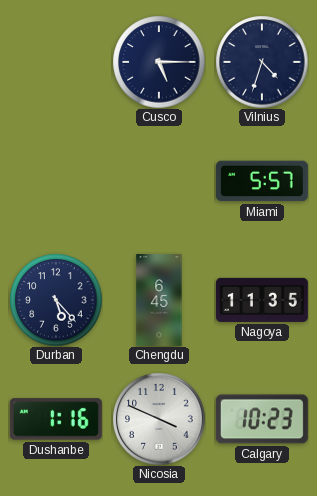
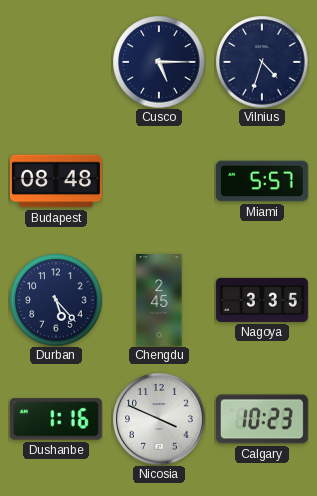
Budapest: none -> 08:48
Chengdu: 6:45 -> 2:45
Nagoya: 11:35 -> 3:35
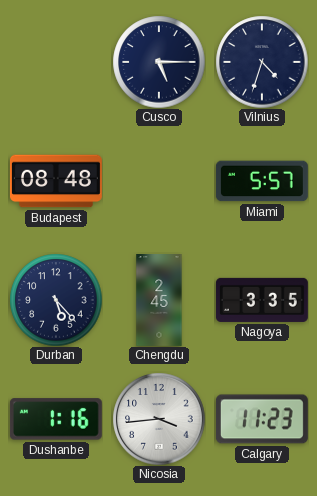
Nicosia: 3:49 -> 3:44
Calgary: 10:23 -> 11:23
